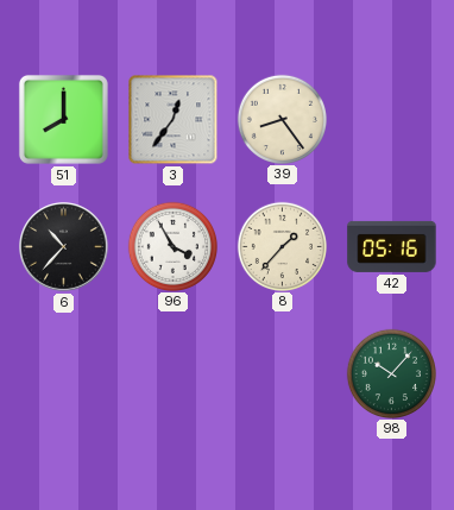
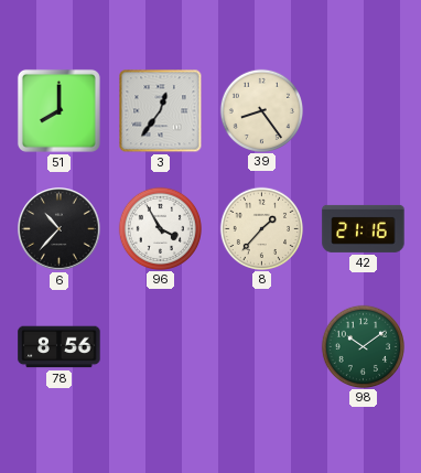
42: 05:16 -> 21:16
78: none -> 8:56
98: 10:07 -> 10:09
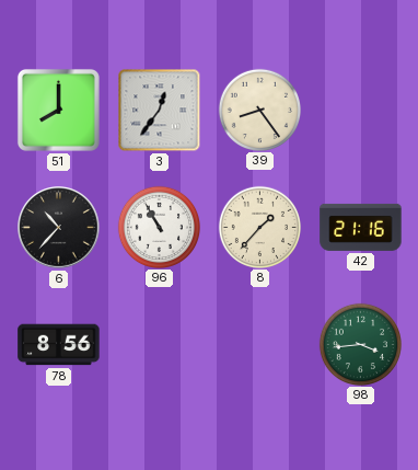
96: 3:55 -> 10:55
98: 10:09 -> 3:44
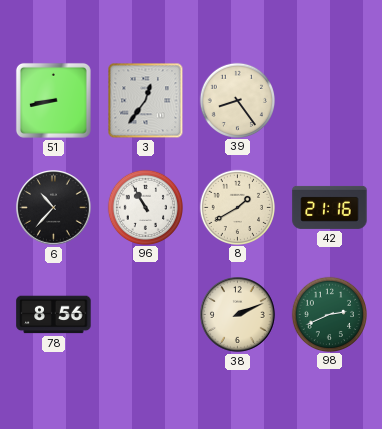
51: 8:00 -> 8:43
8: 1:37 -> 1:40
38: none -> 2:11
98: 3:44 -> 2:41
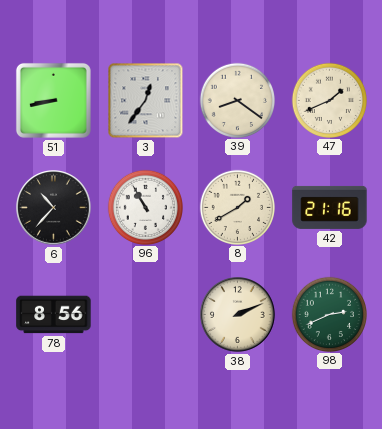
39: 8:24 -> 8:21
47: none -> 1:41
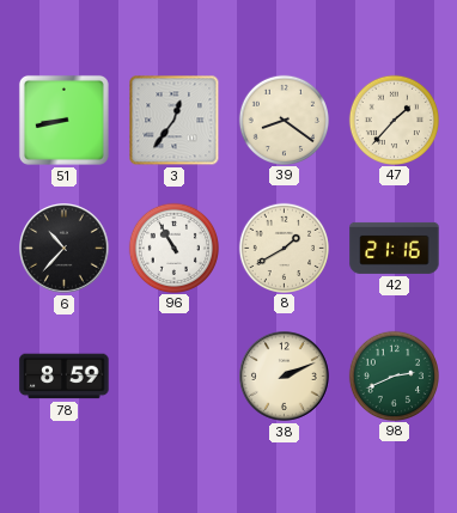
47: 1:41 -> 1:37
78: 8:56 -> 8:59
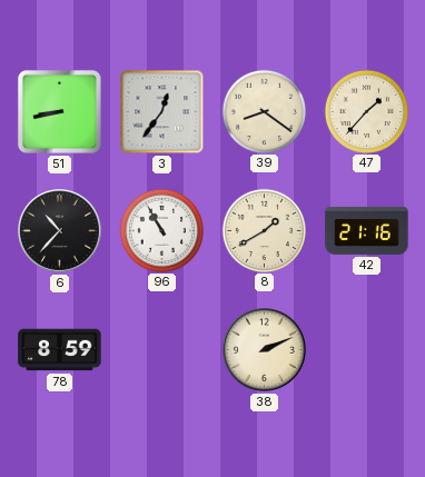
98: 2:41 -> none
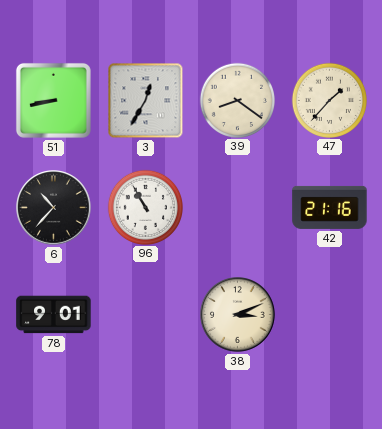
3: 12:36 -> 12:35
8: 1:40 -> none
78: 8:59 -> 9:01
38: 2:11 -> 3:11
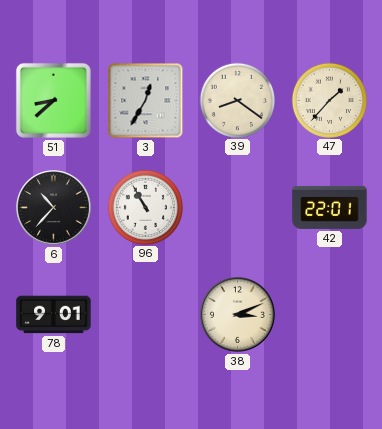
51: 8:43 -> 8:38
42: 21:16 -> 22:01
